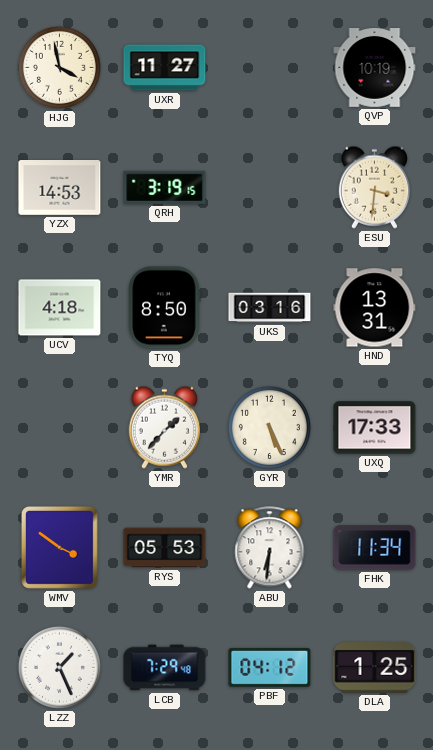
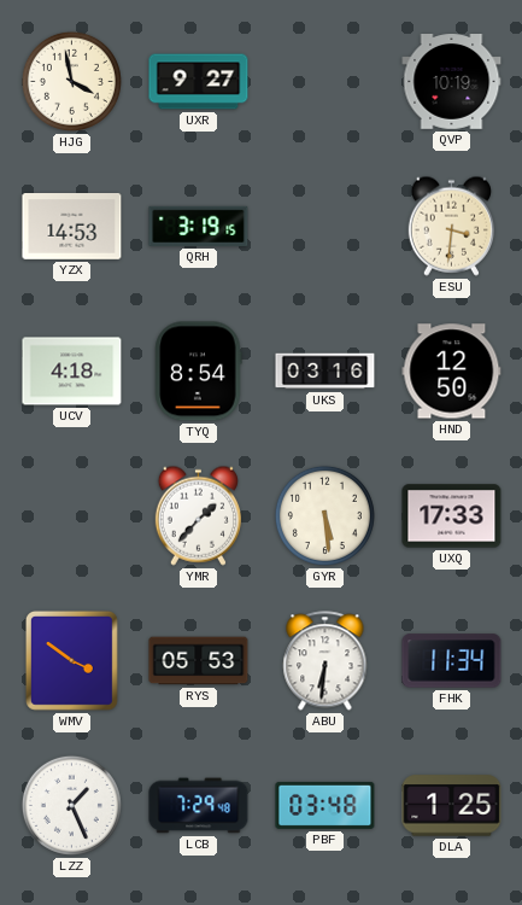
UXR: 11:27 -> 9:27
TYQ: 8:50 -> 8:54
HND: 13:31 -> 12:50
GYR: 5:26 -> 5:29
PBF: 04:12 -> 03:48
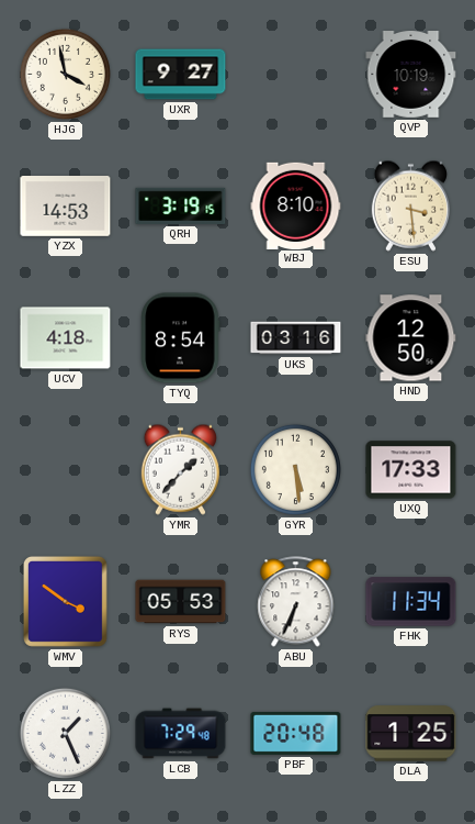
WBJ: none -> 8:10
ESU: 3:31 -> 3:29
ABU: 6:31 -> 6:34
PBF: 03:48 -> 20:48
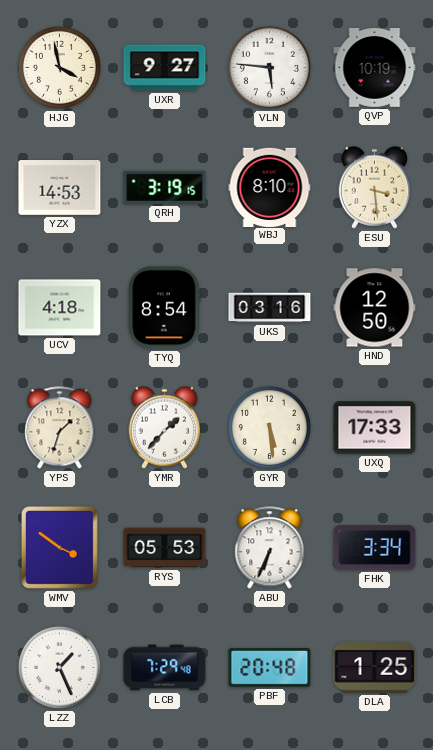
VLN: none -> 5:46
YPS: none -> 1:33
FHK: 11:34 -> 3:34
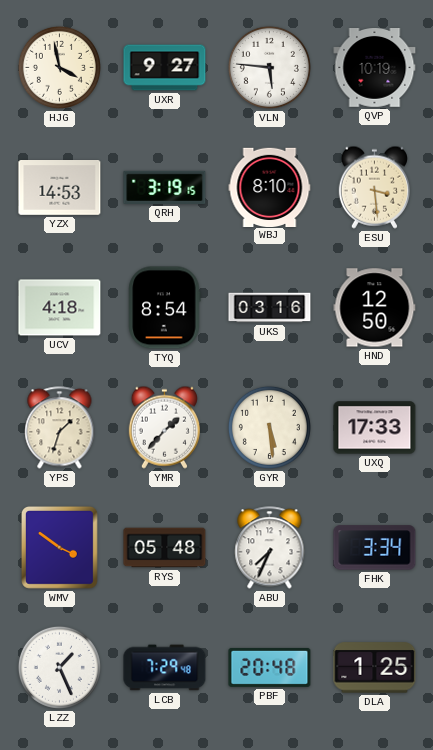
RYS: 05:53 -> 05:48
ABU: 6:34 -> 7:34
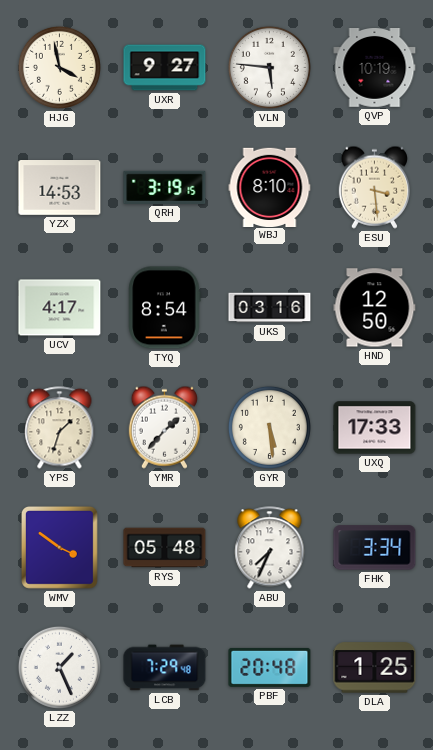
UCV: 4:18 -> 4:17
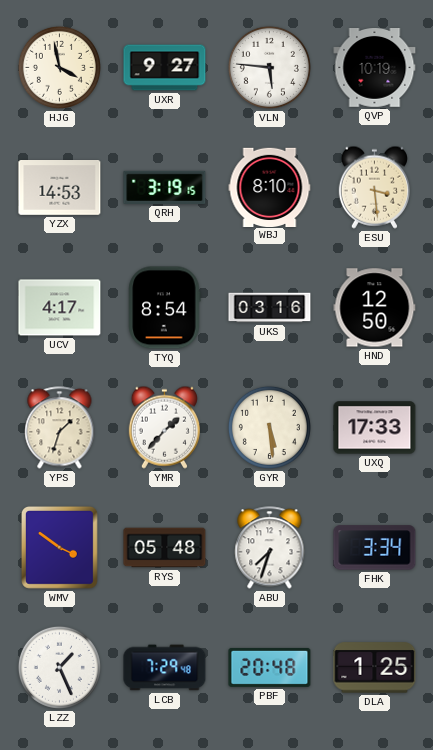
ABU: 7:34 -> 7:33
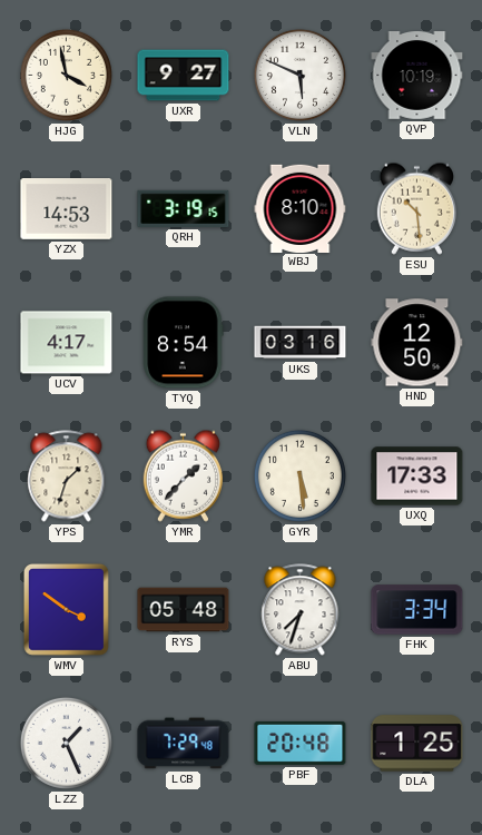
VLN: 5:46 -> 5:49
ESU: 3:29 -> 10:29
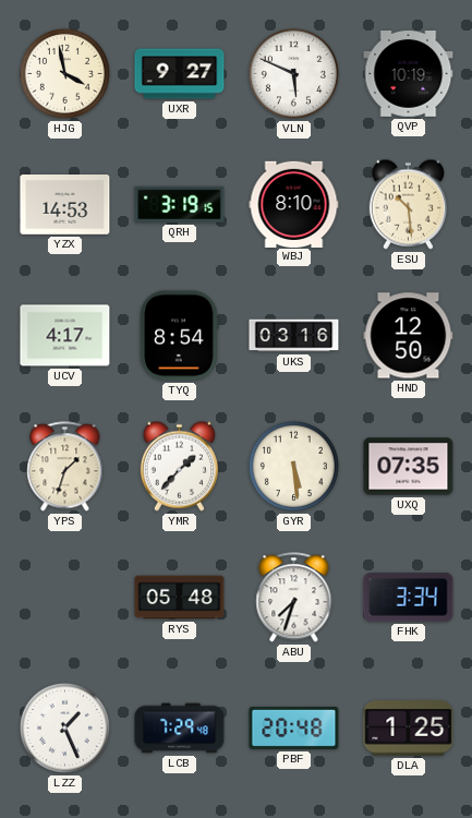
UXQ: 17:33 -> 07:35
WMV: 3:51 -> none
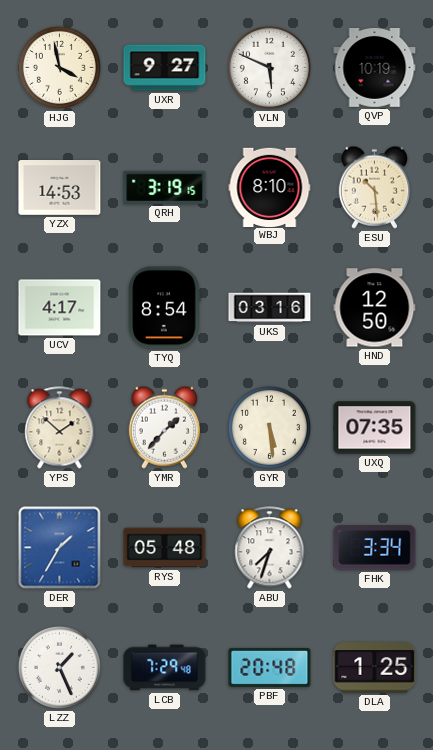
YPS: 1:33 -> 1:52
DER: none -> 1:35
